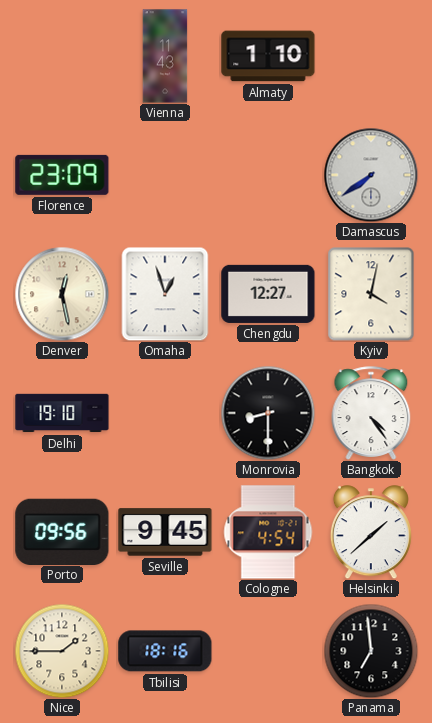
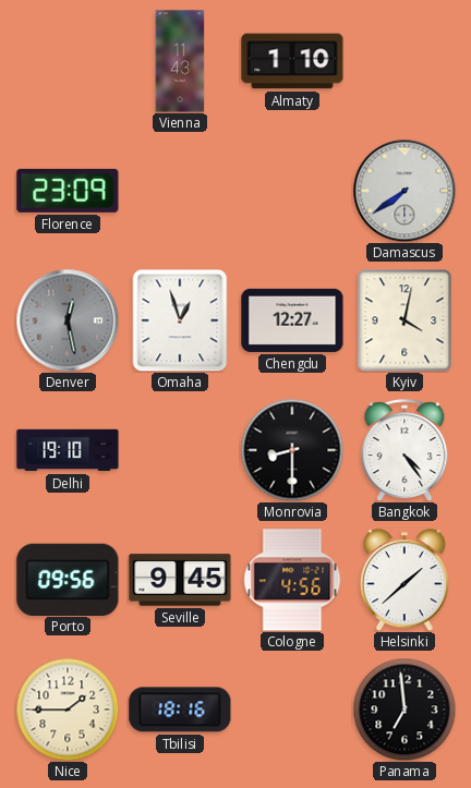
Denver dial: cream -> grey
Cologne: 4:54 -> 4:56
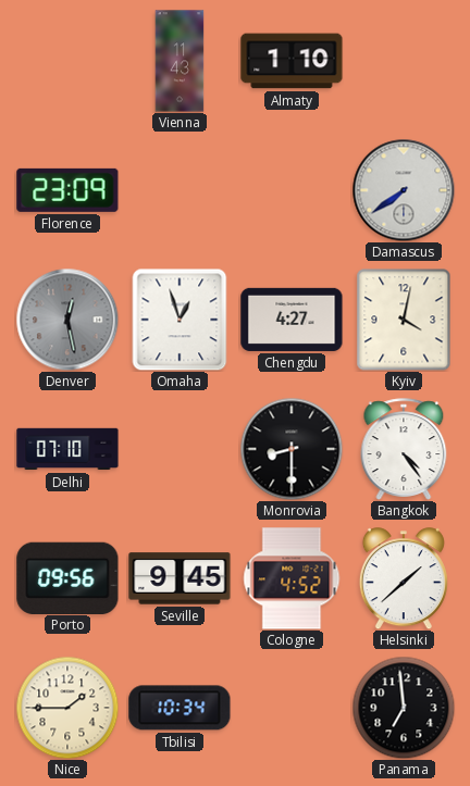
Chengdu: 12:27 -> 4:27
Delhi: 19:10 -> 07:10
Cologne: 4:56 -> 4:52
Tbilisi: 18:16 -> 10:34
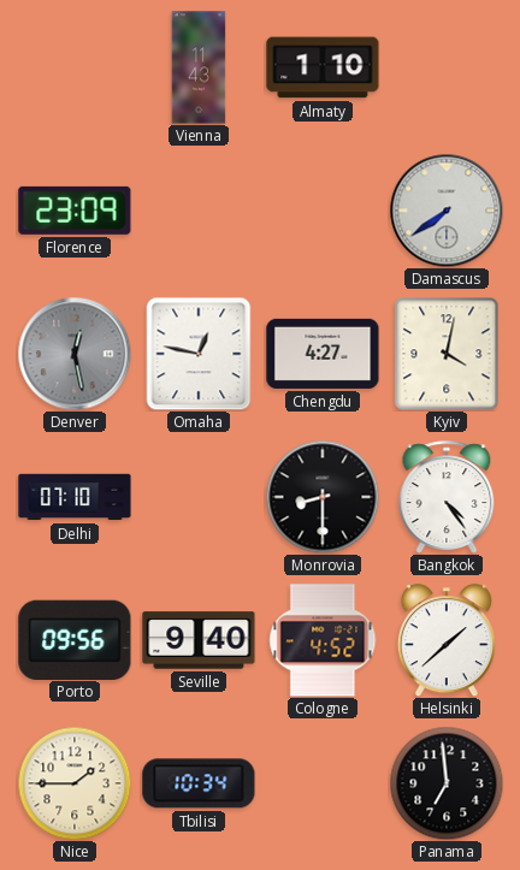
Omaha: 12:57 -> 12:47
Seville: 9:45 -> 9:40
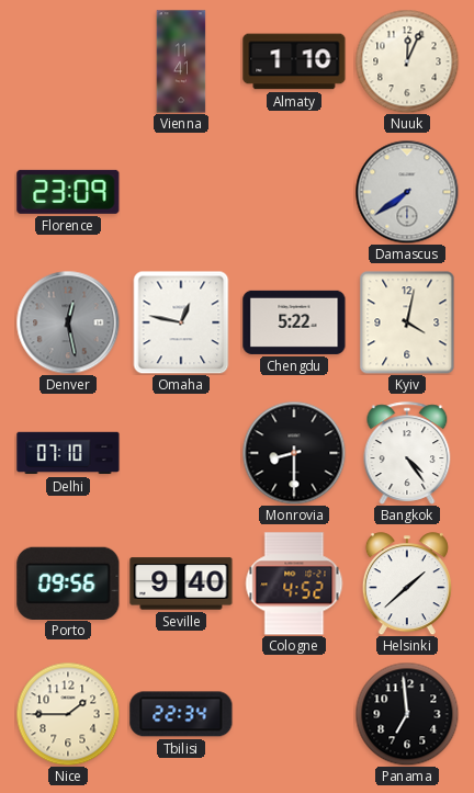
Vienna: 11:43 -> 11:41
Nuuk: none -> 12:04
Chengdu: 4:27 -> 5:22
Tbilisi: 10:34 -> 22:34
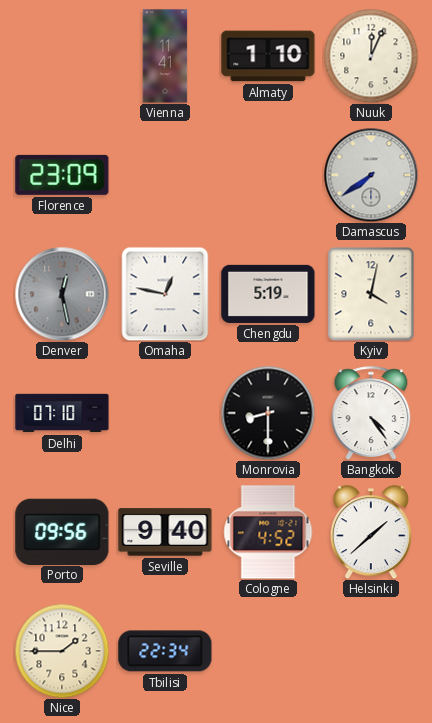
Chengdu: 5:22 -> 5:19
Panama: 6:59 -> none
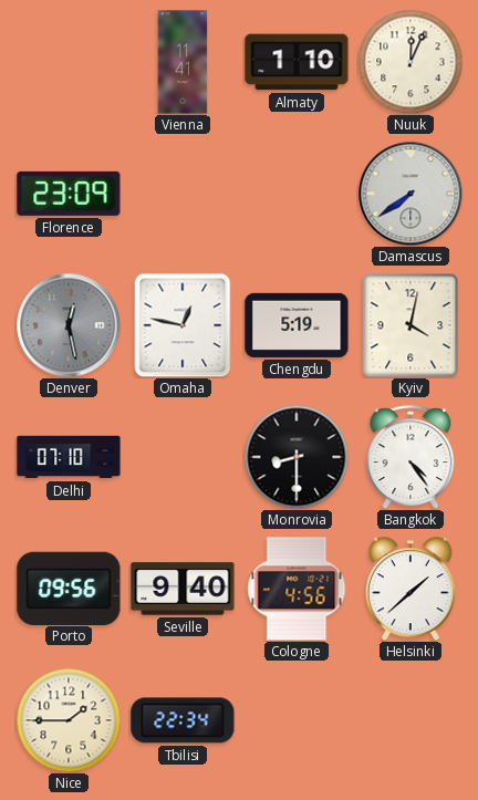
Cologne: 4:52 -> 4:56
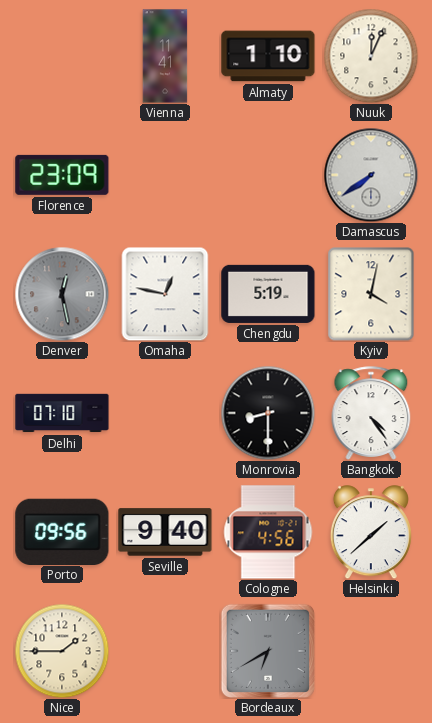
Tbilisi: 22:34 -> none
Bordeaux: none -> 6:40
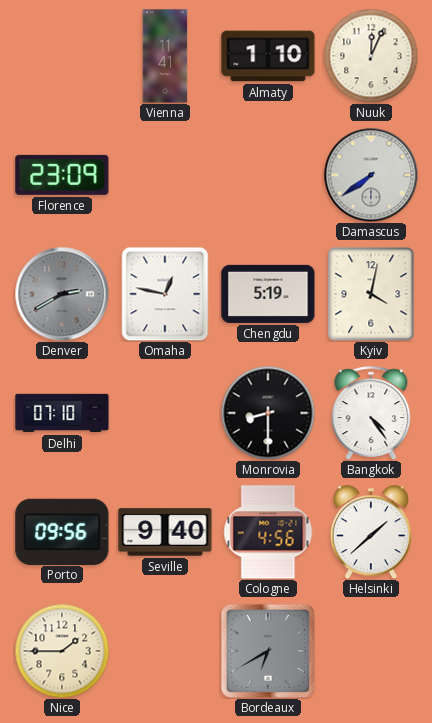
Denver: 12:28 -> 2:40
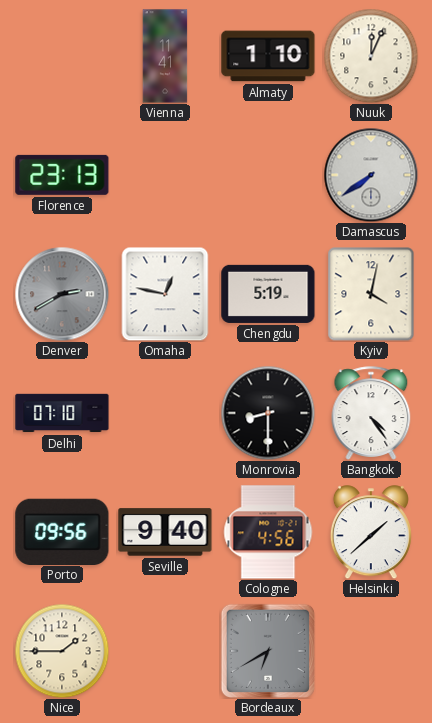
Florence: 23:09 -> 23:13
